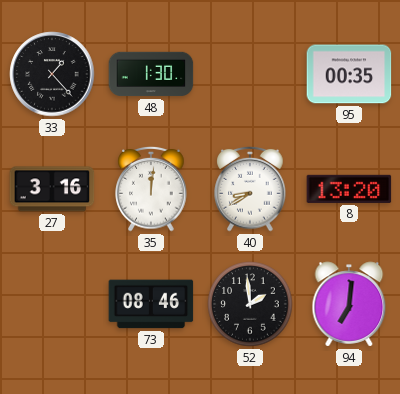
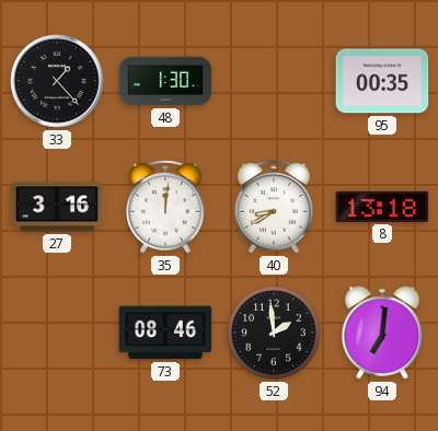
8: 13:20 -> 13:18
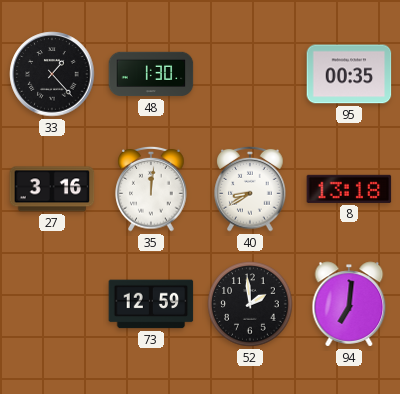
73: 08:46 -> 12:59
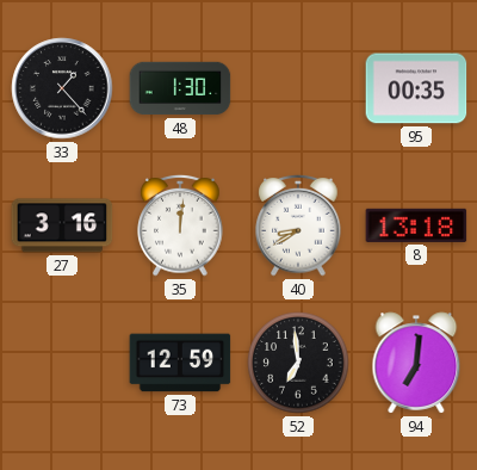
52: 1:59 -> 6:59
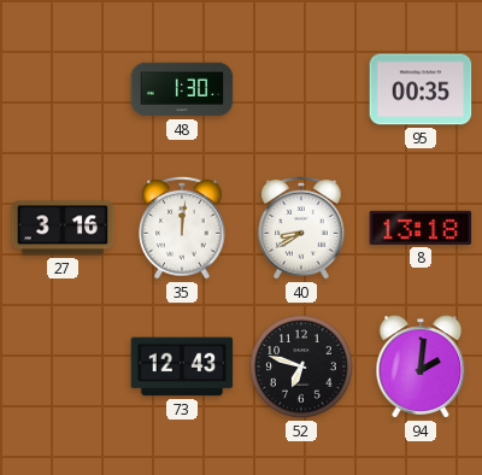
33: 1:23 -> none
73: 12:59 -> 12:43
52: 6:59 -> 6:48
94: 7:01 -> 2:01
